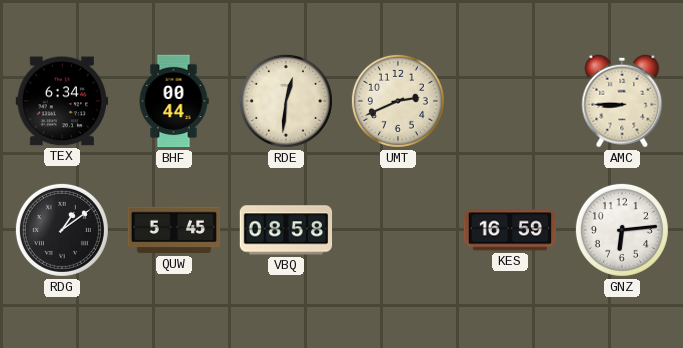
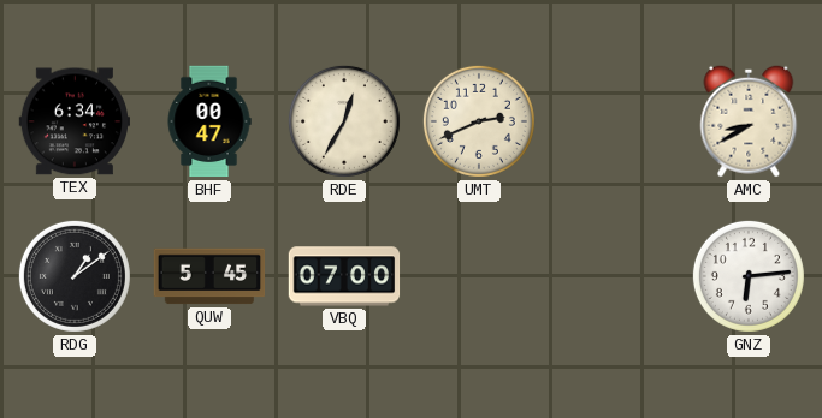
BHF: 00:44 -> 00:47
RDE: 12:31 -> 12:35
AMC: 8:45 -> 8:40
VBQ: 08:58 -> 07:00
KES: 16:59 -> none
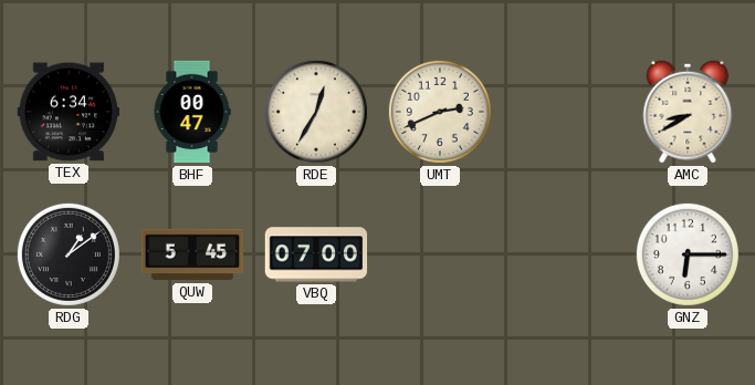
GNZ: 6:14 -> 6:15
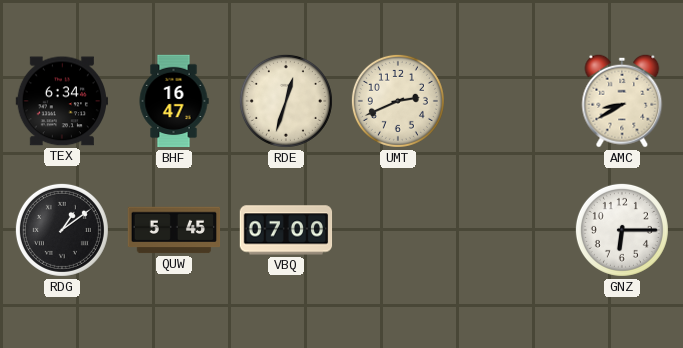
BHF: 00:47 -> 16:47
RDE: 12:35 -> 12:33
